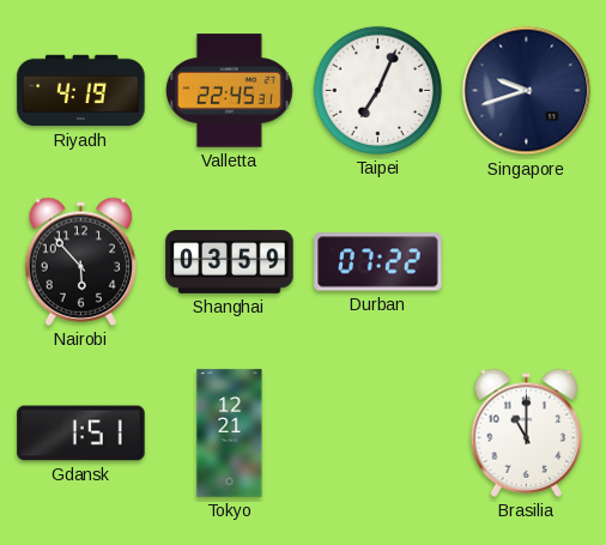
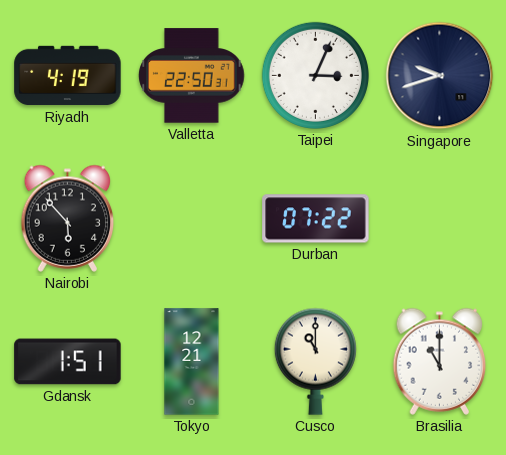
Valletta: 22:45 -> 22:50
Taipei: 7:04 -> 3:04
Shanghai: 03:59 -> none
Cusco: none -> 11:00
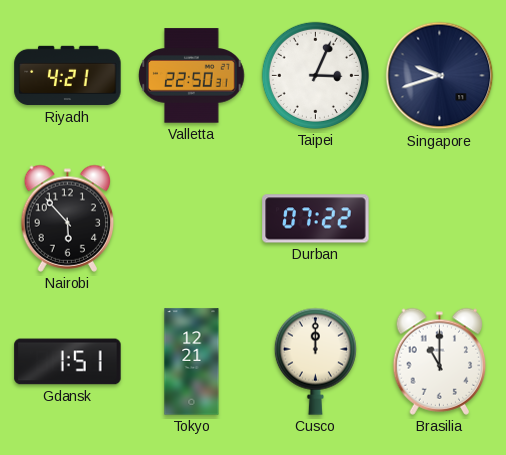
Riyadh: 4:19 -> 4:21
Cusco: 11:00 -> 12:00
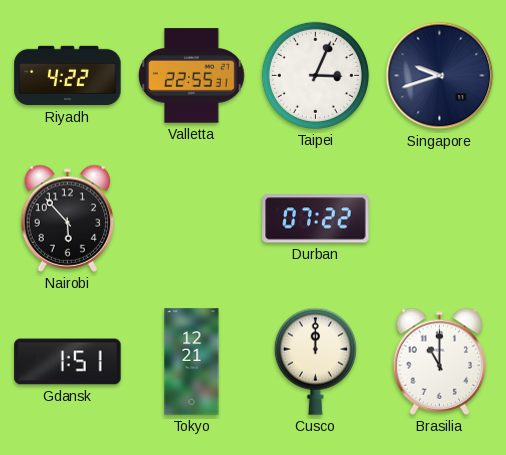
Riyadh: 4:21 -> 4:22
Valletta: 22:50 -> 22:55
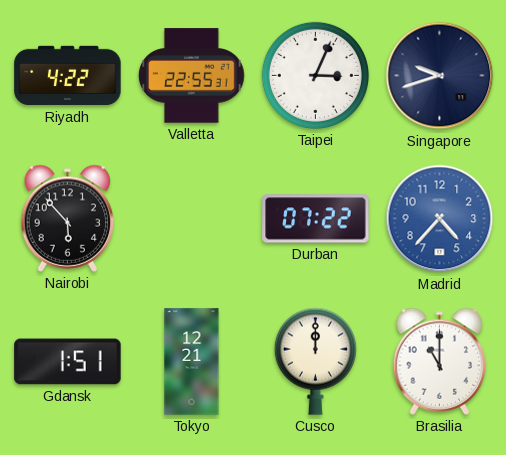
Madrid: none -> 4:37
